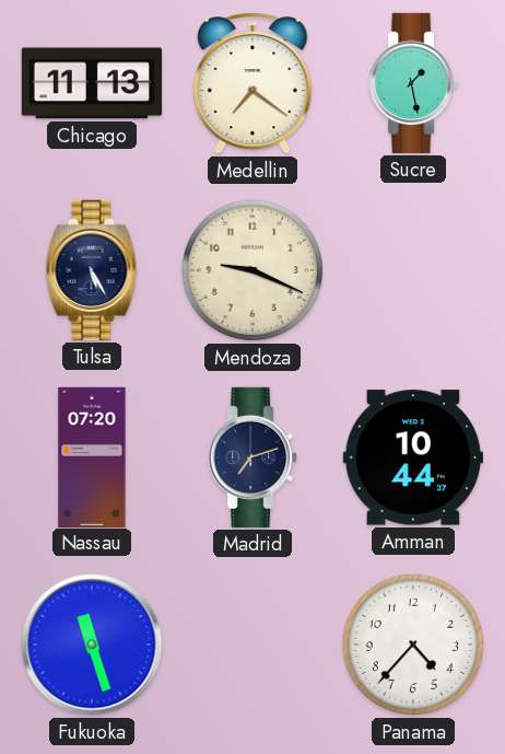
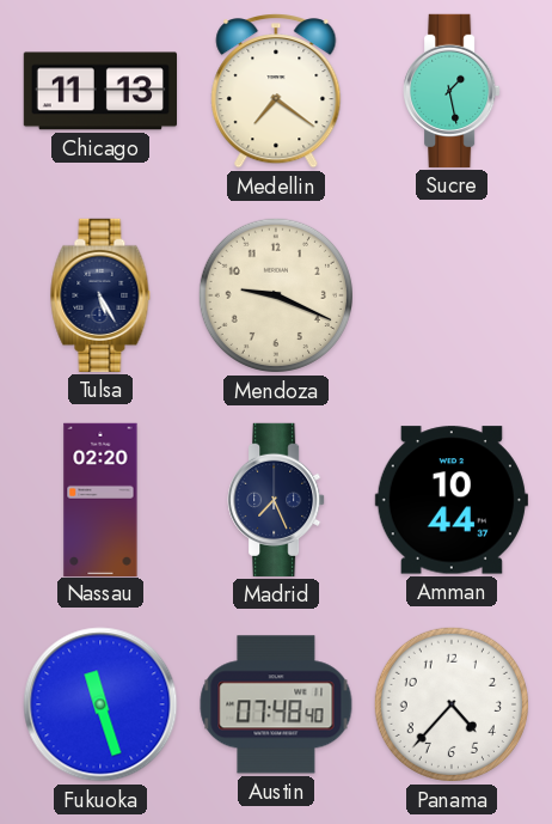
Nassau: 07:20 -> 02:20
Madrid: 7:12 -> 7:26
Austin: none -> 07:48
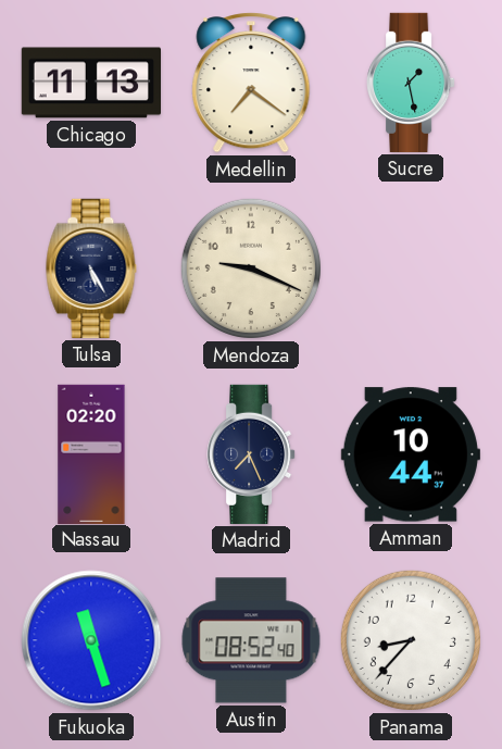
Austin: 07:48 -> 08:52
Panama: 4:37 -> 8:37
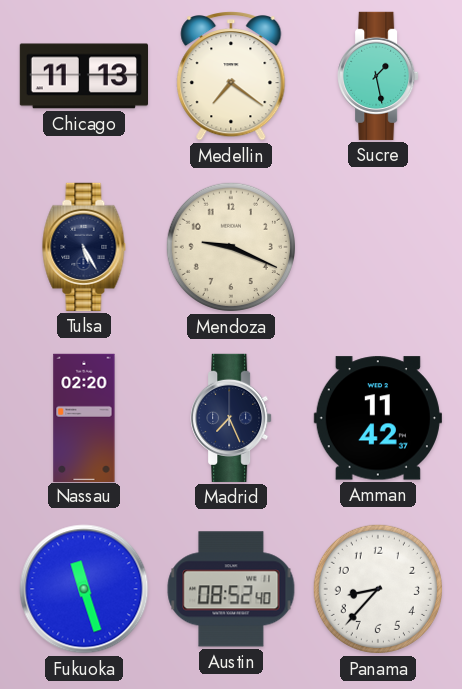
Amman: 10:44 -> 11:42
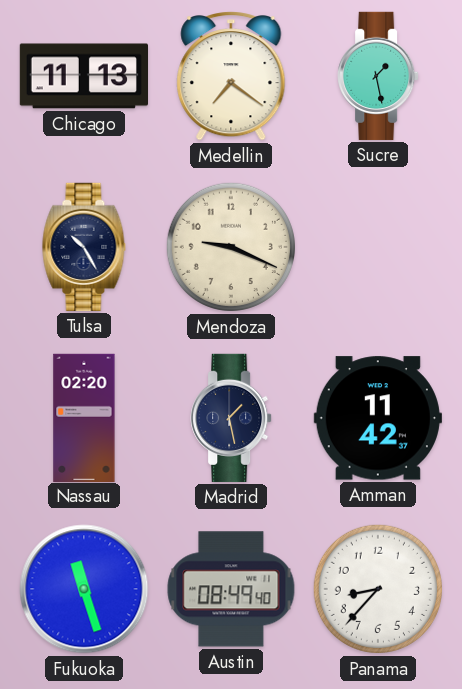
Tulsa: 5:25 -> 10:25
Madrid: 7:26 -> 1:28
Austin: 08:52 -> 08:49
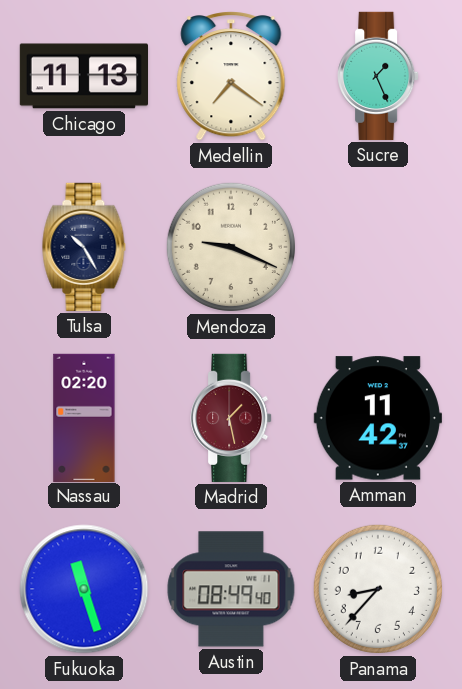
Sucre: 1:28 -> 1:26
Madrid dial: navy -> burgundy
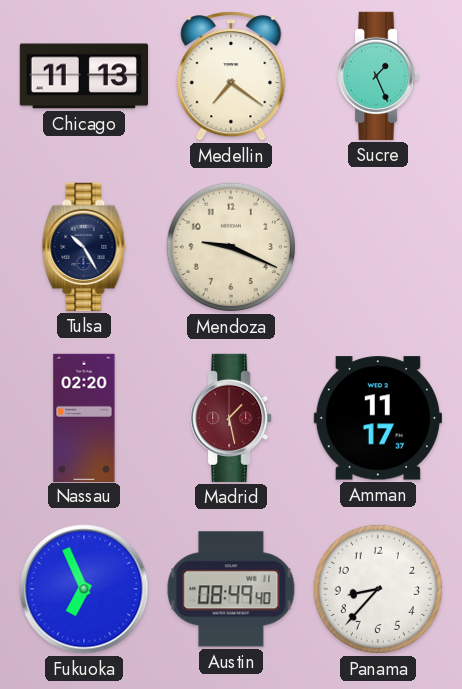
Amman: 11:42 -> 11:17
Fukuoka: 11:27 -> 6:56
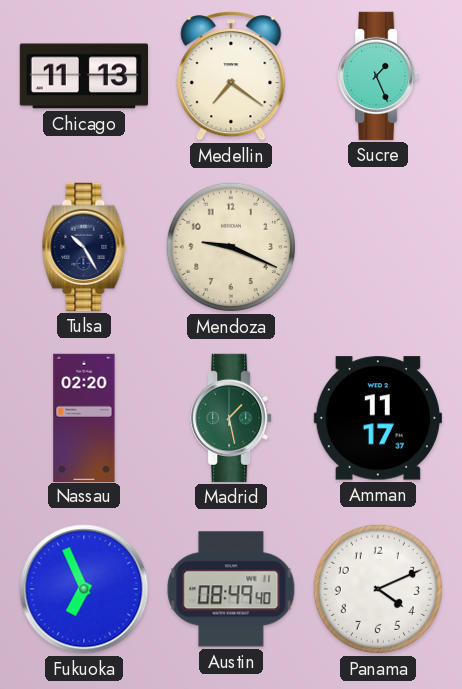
Madrid dial: burgundy -> green
Panama: 8:37 -> 4:11
